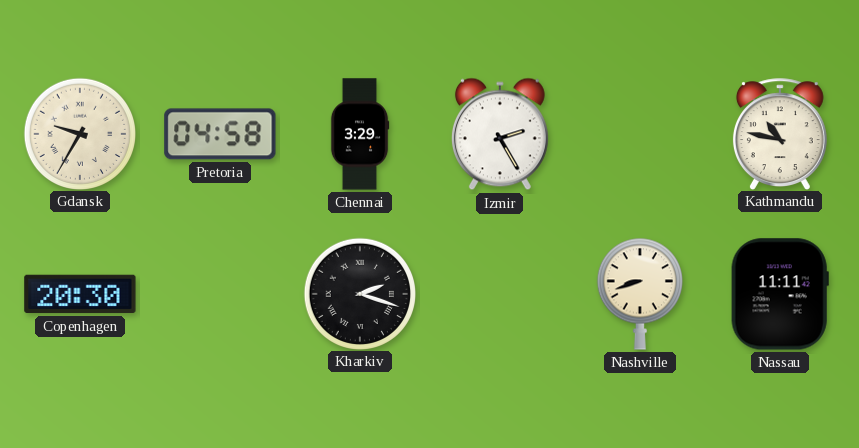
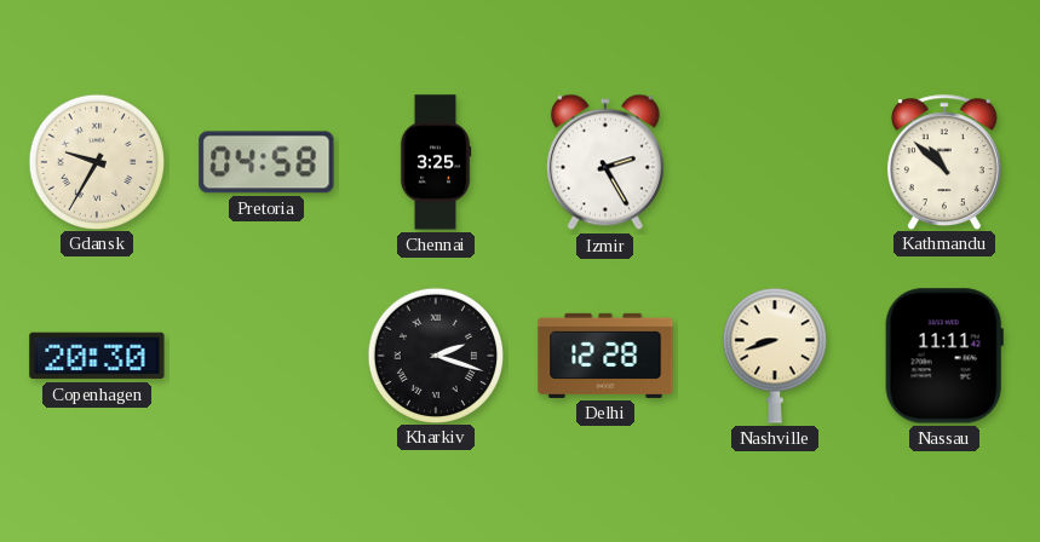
Chennai: 3:29 -> 3:25
Kathmandu: 10:47 -> 10:52
Delhi: none -> 12:28
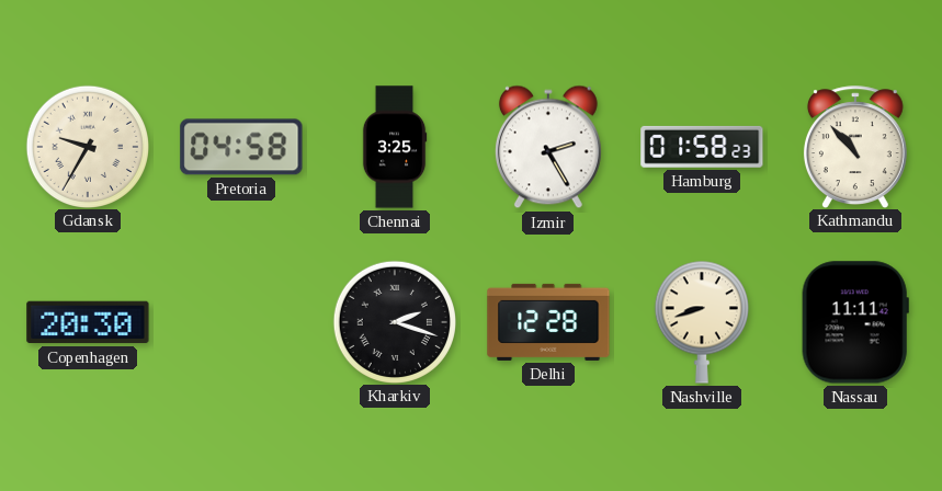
Hamburg: none -> 01:58
Kathmandu: 10:52 -> 10:53
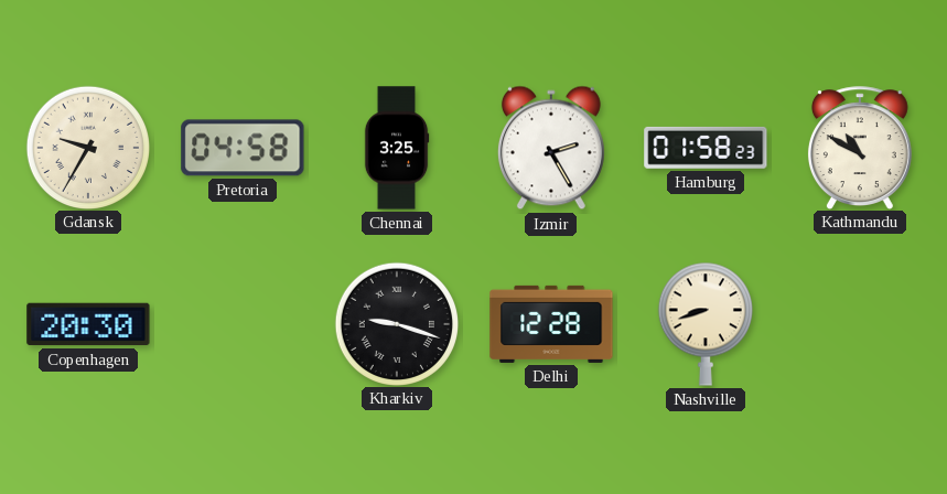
Kathmandu: 10:53 -> 10:50
Kharkiv: 2:18 -> 9:18
Nassau: 11:11 -> none
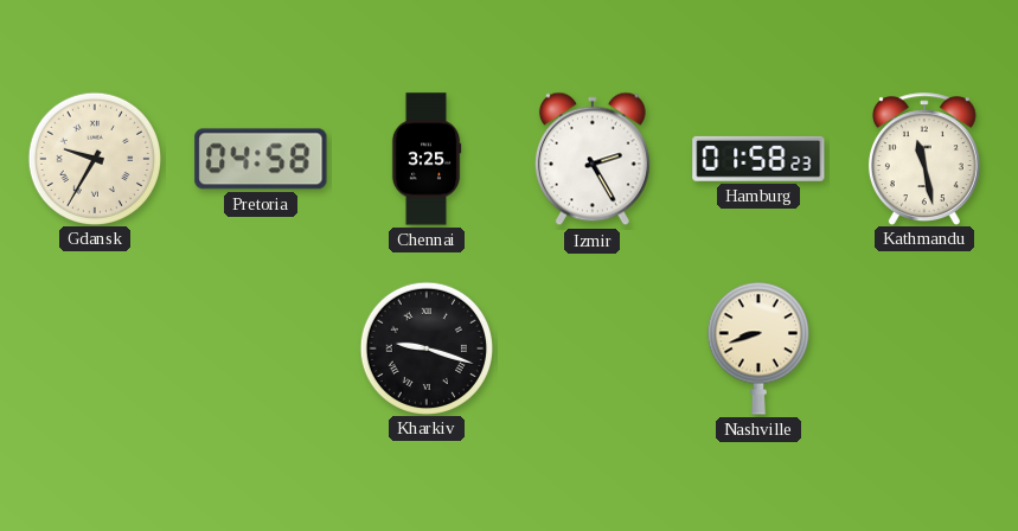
Kathmandu: 10:50 -> 11:28
Copenhagen: 20:30 -> none
Delhi: 12:28 -> none
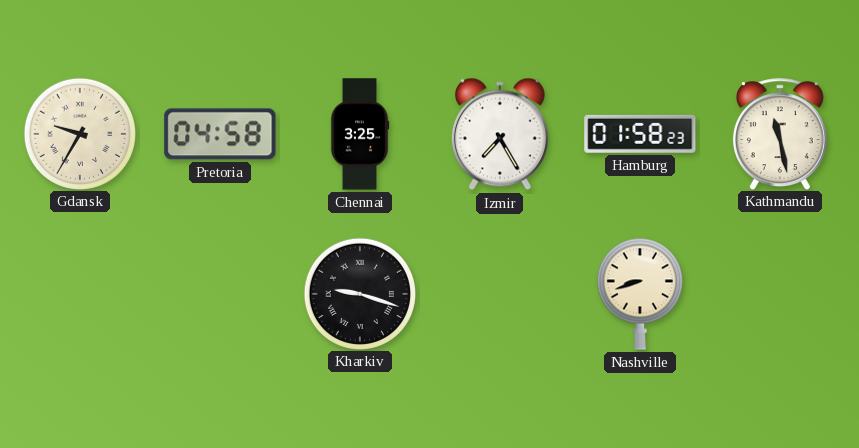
Izmir: 2:25 -> 7:25
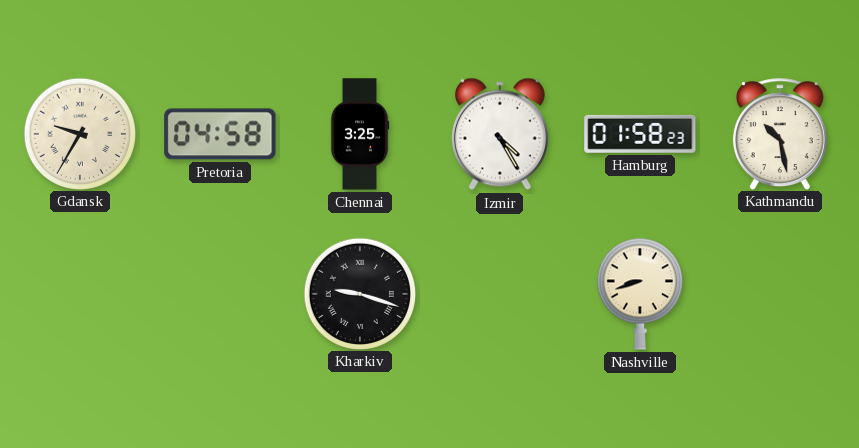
Izmir: 7:25 -> 4:25
Kathmandu: 11:28 -> 10:28
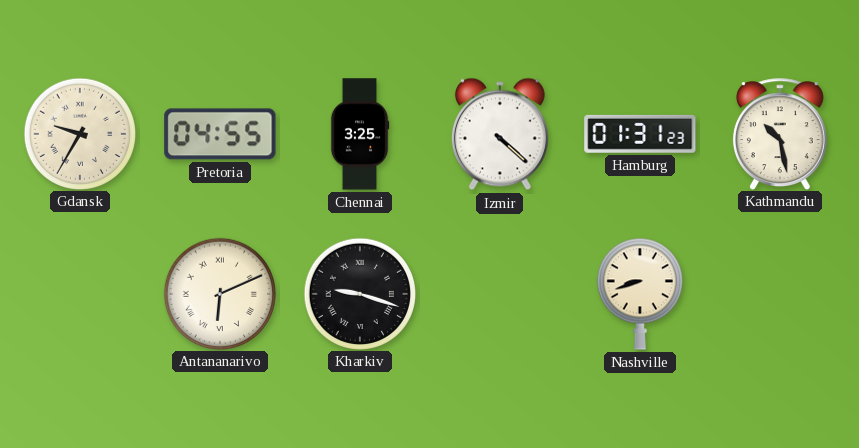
Pretoria: 04:58 -> 04:55
Izmir: 4:25 -> 4:22
Hamburg: 01:58 -> 01:31
Antananarivo: none -> 6:11
